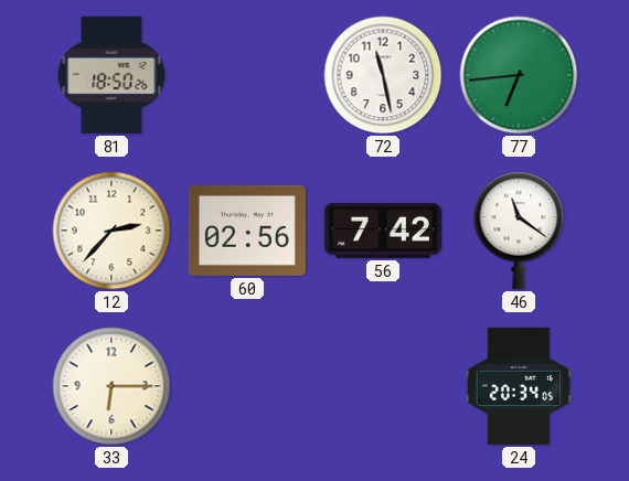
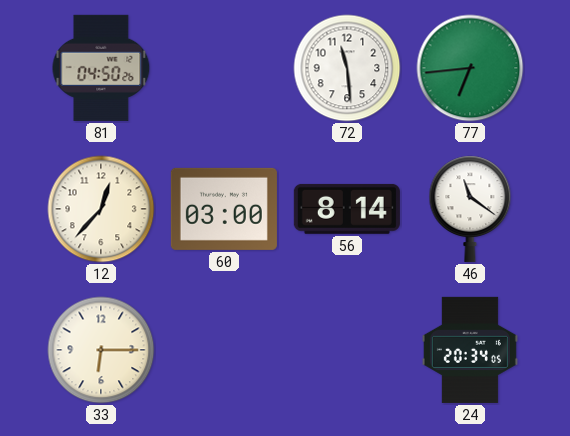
81: 18:50 -> 04:50
72: 11:28 -> 11:29
12: 2:37 -> 12:37
60: 02:56 -> 03:00
56: 7:42 -> 8:14
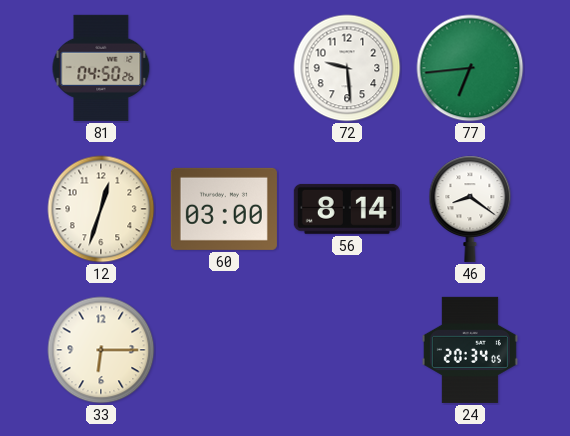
72: 11:29 -> 9:29
12: 12:37 -> 12:33
46: 11:21 -> 8:21
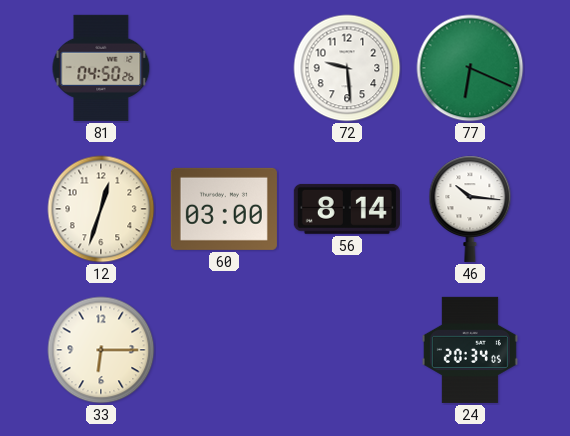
77: 6:44 -> 6:19
46: 8:21 -> 10:16
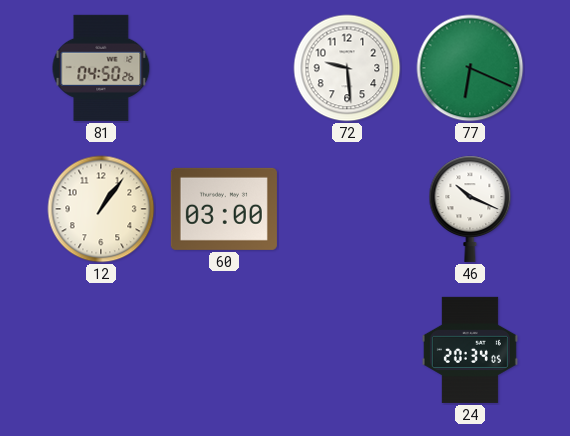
12: 12:33 -> 1:06
56: 8:14 -> none
46: 10:16 -> 10:19
33: 6:15 -> none
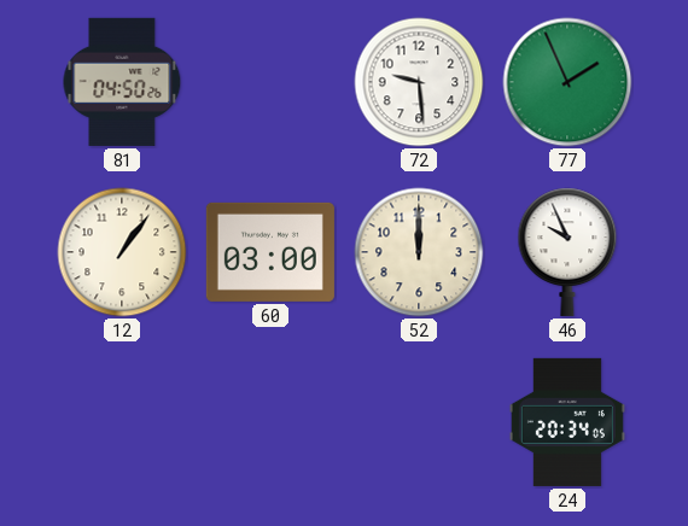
77: 6:19 -> 1:56
52: none -> 12:00
46: 10:19 -> 9:56
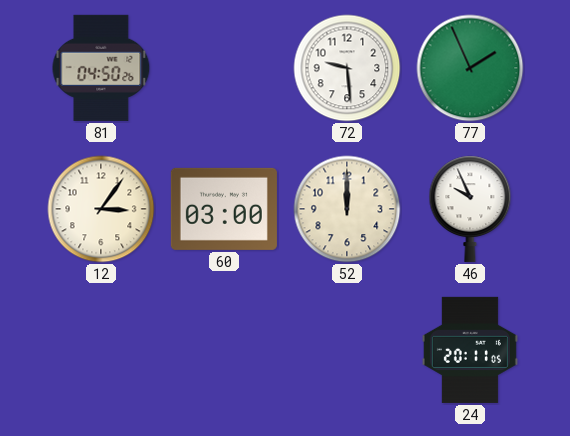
12: 1:06 -> 3:06
24: 20:34 -> 20:11
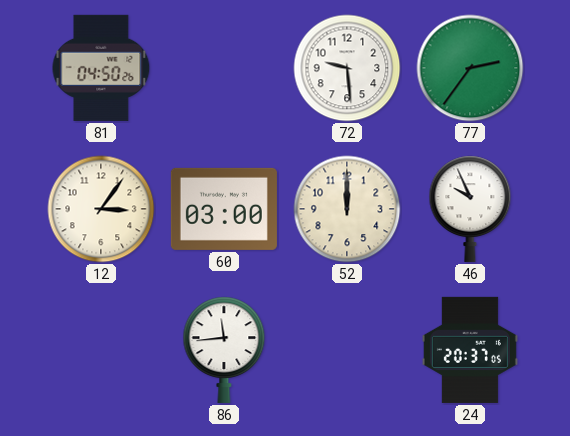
77: 1:56 -> 2:36
86: none -> 11:44
24: 20:11 -> 20:37
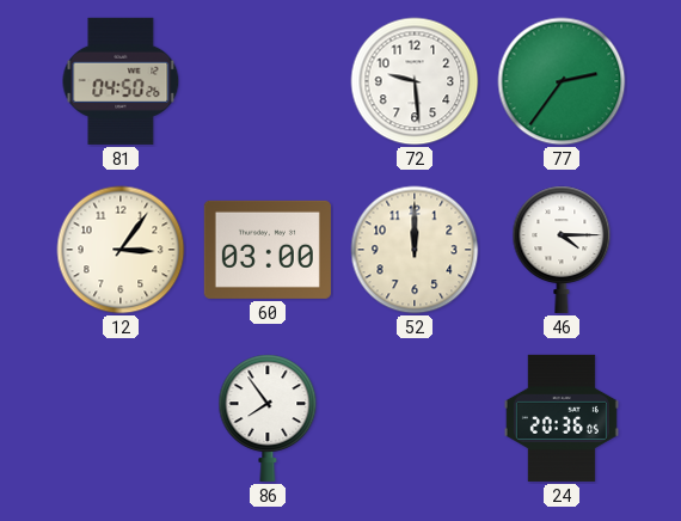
46: 9:56 -> 4:15
86: 11:44 -> 7:54
24: 20:37 -> 20:36
